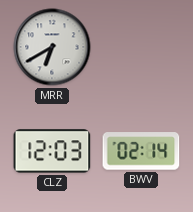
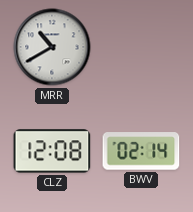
MRR: 6:40 -> 10:40
CLZ: 12:03 -> 12:08
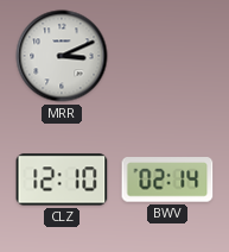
MRR: 10:40 -> 3:11
CLZ: 12:08 -> 12:10
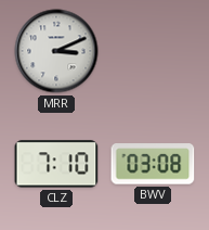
CLZ: 12:10 -> 7:10
BWV: 02:14 -> 03:08
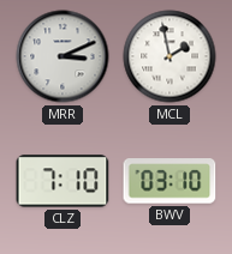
MCL: none -> 1:58
BWV: 03:08 -> 03:10
